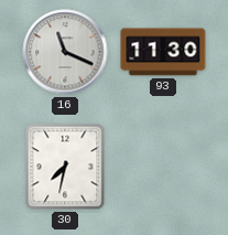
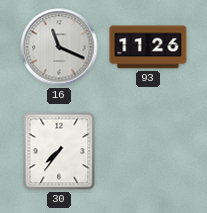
93: 11:30 -> 11:26
30: 7:32 -> 7:36
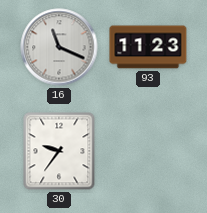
93: 11:26 -> 11:23
30: 7:36 -> 9:36
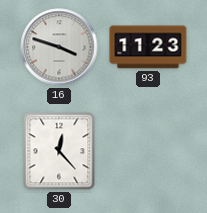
16: 11:19 -> 3:48
30: 9:36 -> 12:23
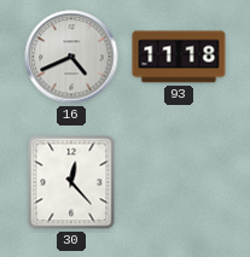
16: 3:48 -> 4:41
93: 11:23 -> 11:18
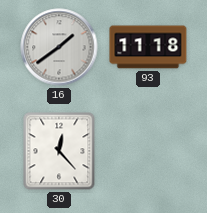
16: 4:41 -> 1:39
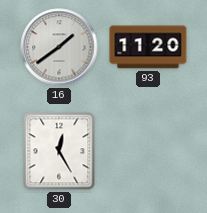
93: 11:18 -> 11:20
30: 12:23 -> 12:25
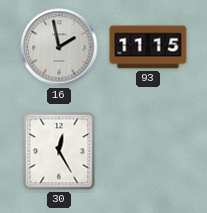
16: 1:39 -> 1:58
93: 11:20 -> 11:15
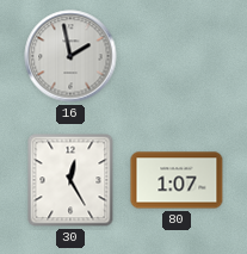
93: 11:15 -> none
80: none -> 1:07
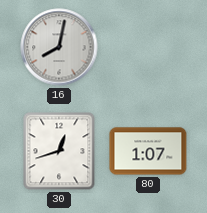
16: 1:58 -> 8:02
30: 12:25 -> 12:42
